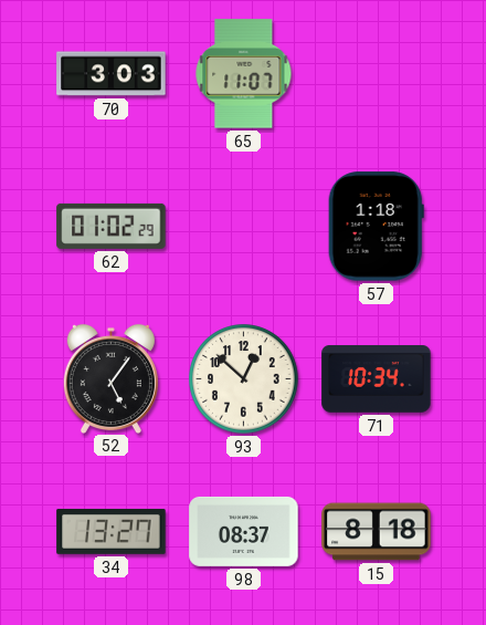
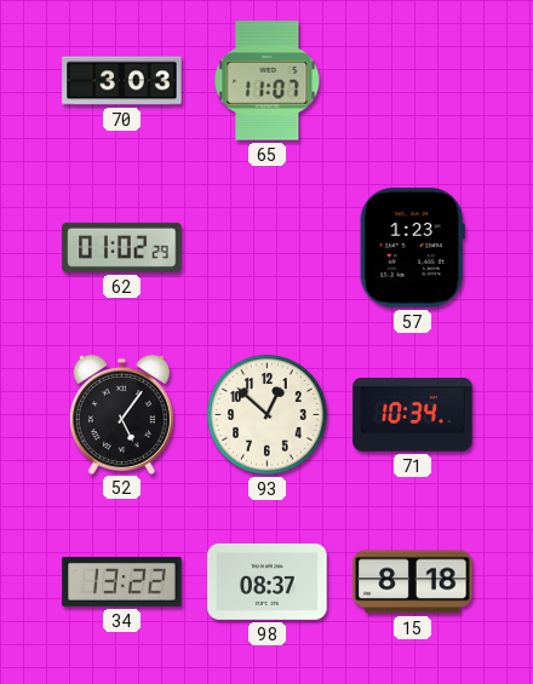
57: 1:18 -> 1:23
34: 13:27 -> 13:22
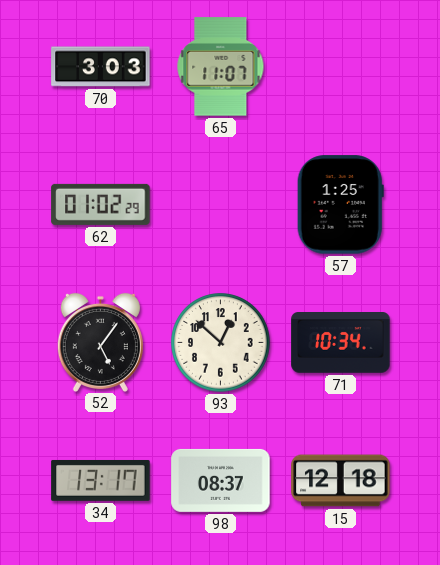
57: 1:23 -> 1:25
34: 13:22 -> 13:17
15: 8:18 -> 12:18
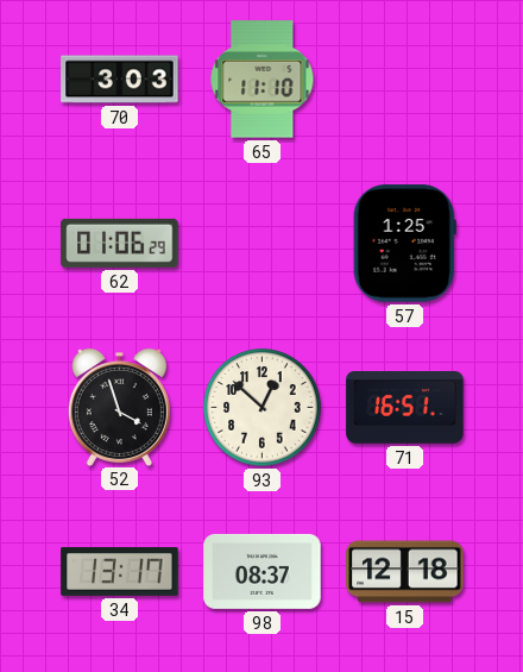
65: 11:07 -> 11:10
62: 01:02 -> 01:06
52: 5:06 -> 3:57
71: 10:34 -> 16:51
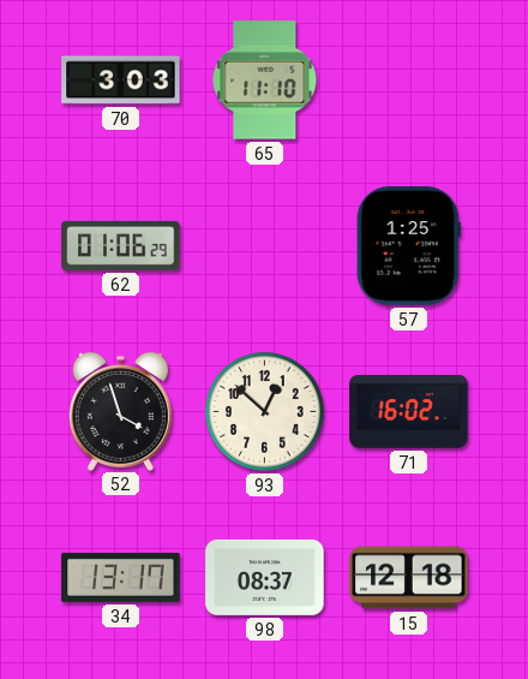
71: 16:51 -> 16:02
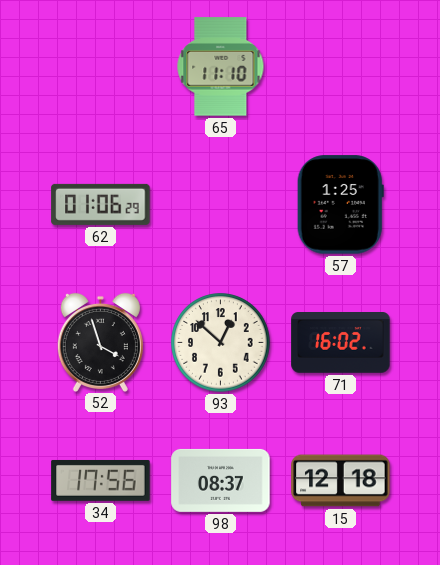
70: 3:03 -> none
34: 13:17 -> 17:56
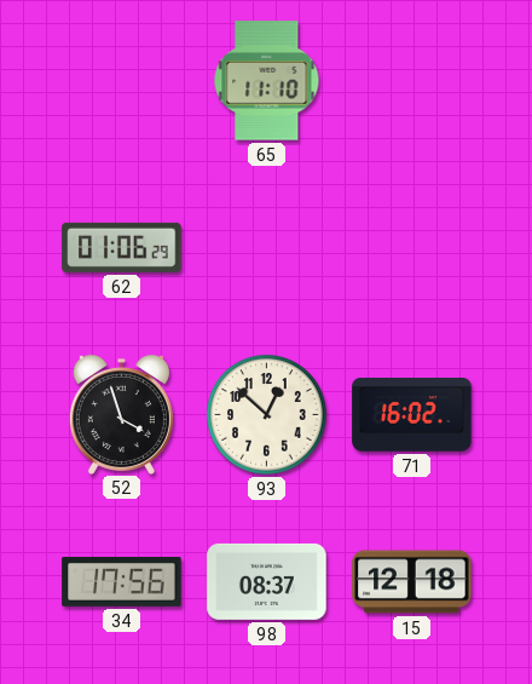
57: 1:25 -> none
